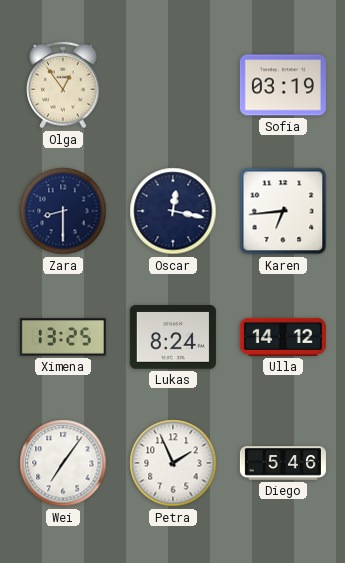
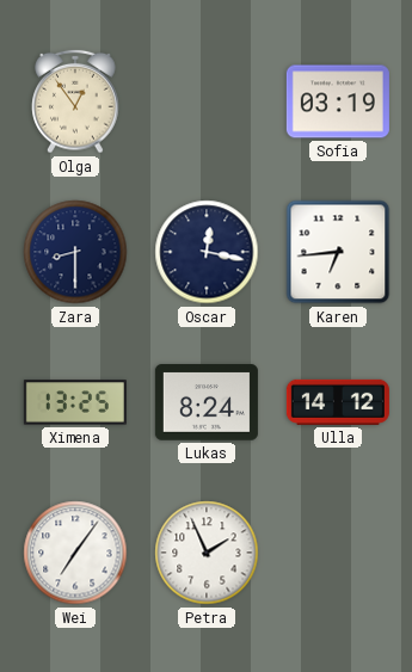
Diego: 5:46 -> none
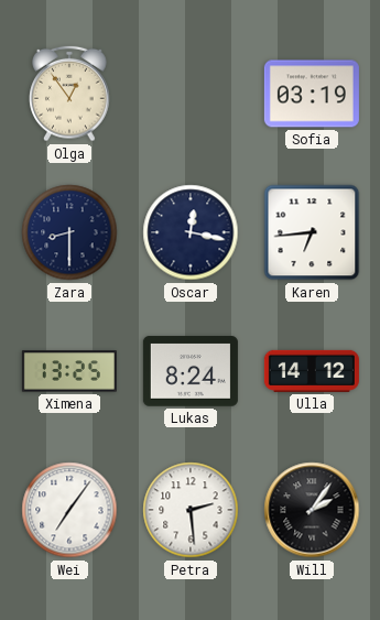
Petra: 1:56 -> 2:29
Will: none -> 2:06
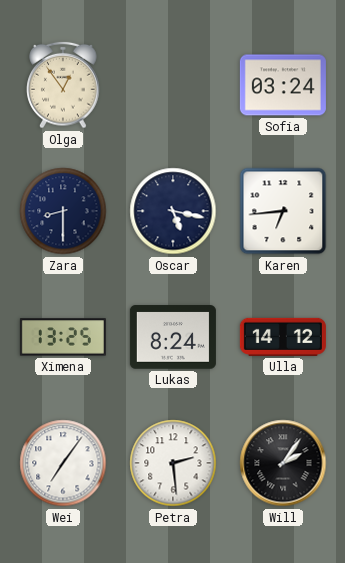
Sofia: 03:19 -> 03:24
Oscar: 12:17 -> 5:17
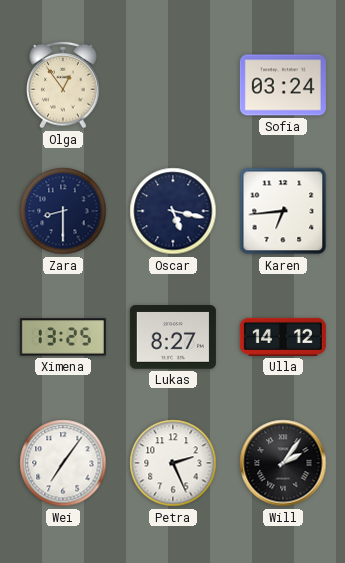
Lukas: 8:24 -> 8:27
Petra: 2:29 -> 2:26
